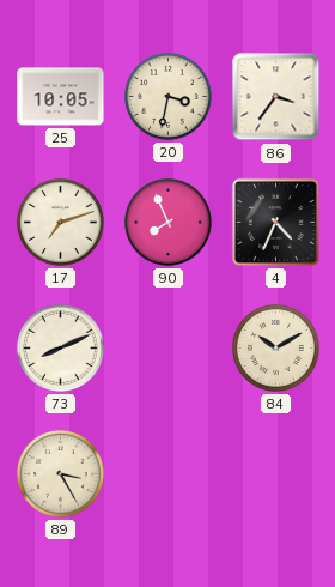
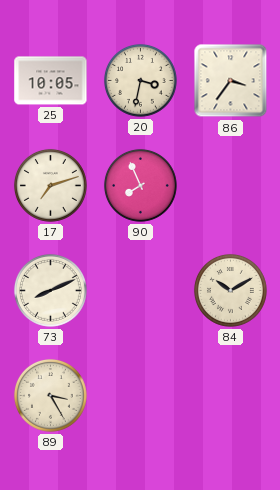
4: 4:34 -> none
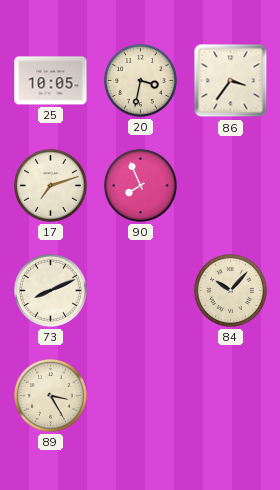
84: 10:10 -> 10:07
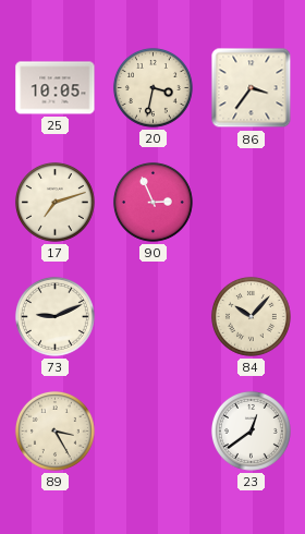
90: 7:56 -> 2:56
73: 8:11 -> 9:11
23: none -> 12:39
